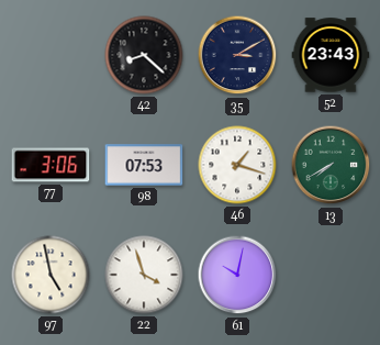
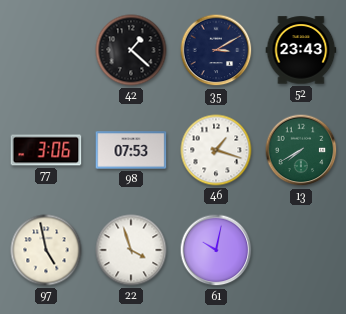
42: 8:22 -> 1:22
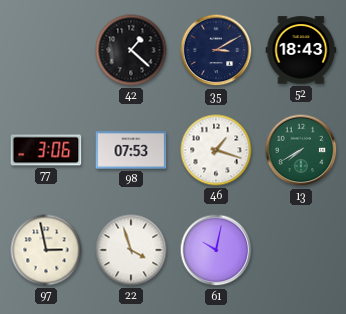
52: 23:43 -> 18:43
97: 4:58 -> 2:58
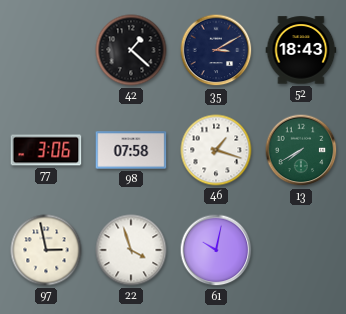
98: 07:53 -> 07:58
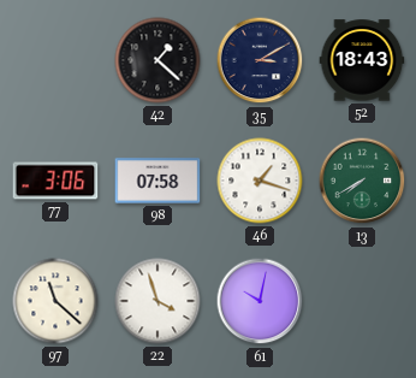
97: 2:58 -> 11:22
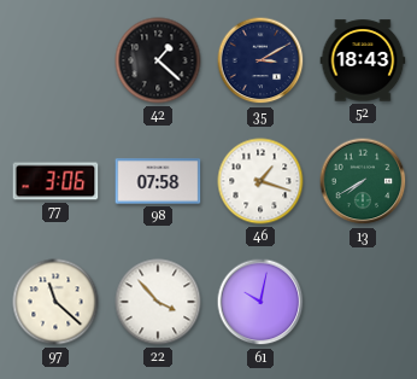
22: 3:57 -> 3:53
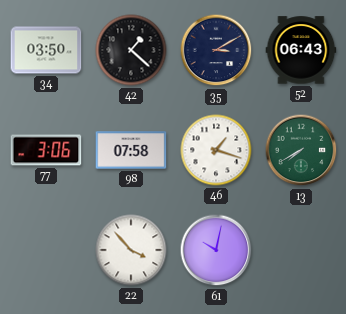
34: none -> 03:50
52: 18:43 -> 06:43
97: 11:22 -> none
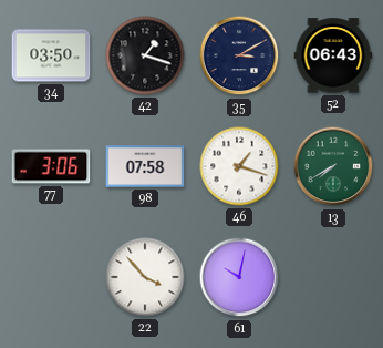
42: 1:22 -> 1:18
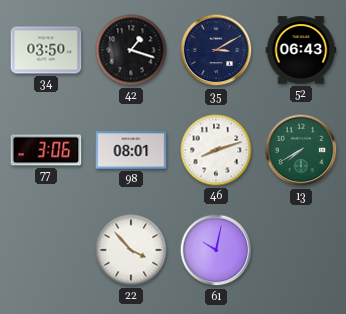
98: 07:58 -> 08:01
46: 1:18 -> 8:12
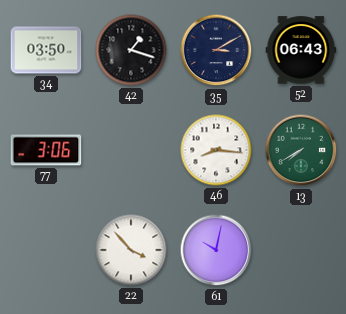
98: 08:01 -> none
46: 8:12 -> 8:16
